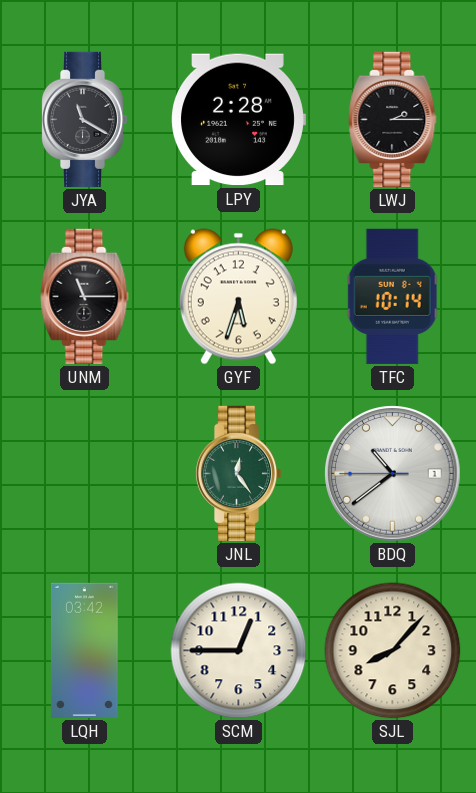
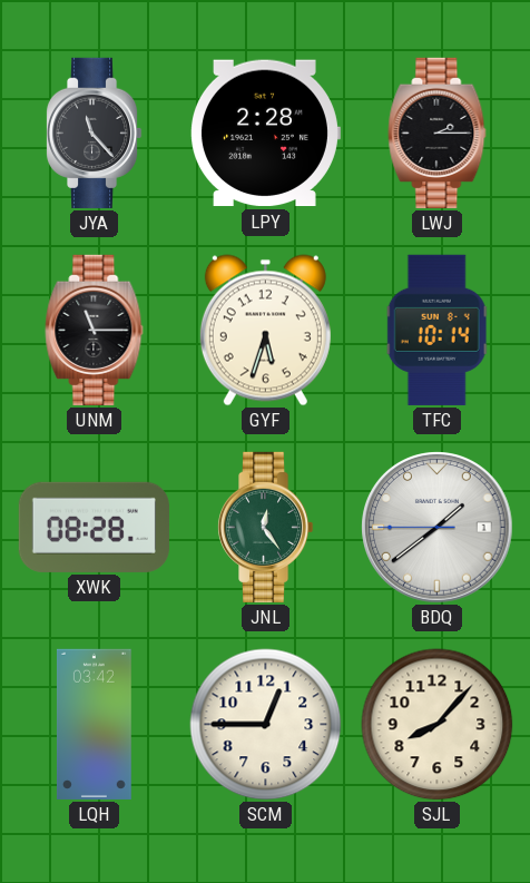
JYA: 11:20 -> 11:23
XWK: none -> 08:28
BDQ: 10:38 -> 1:38
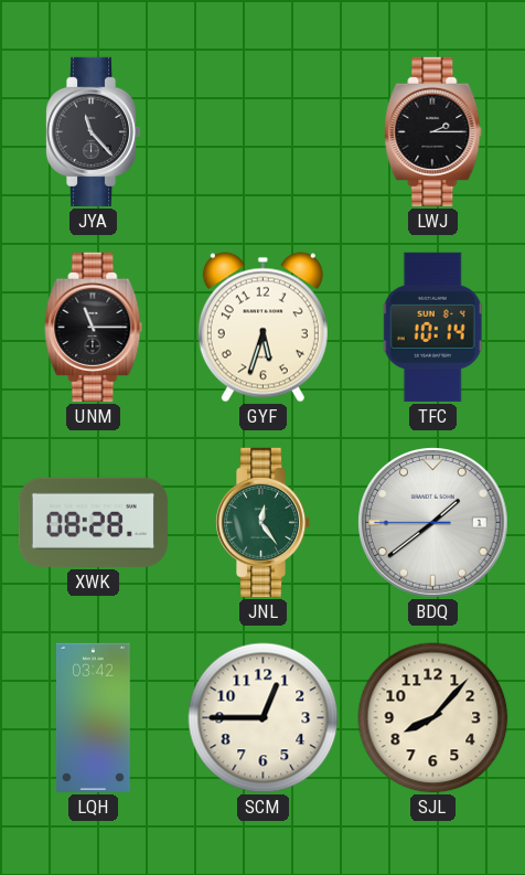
LPY: 2:28 -> none
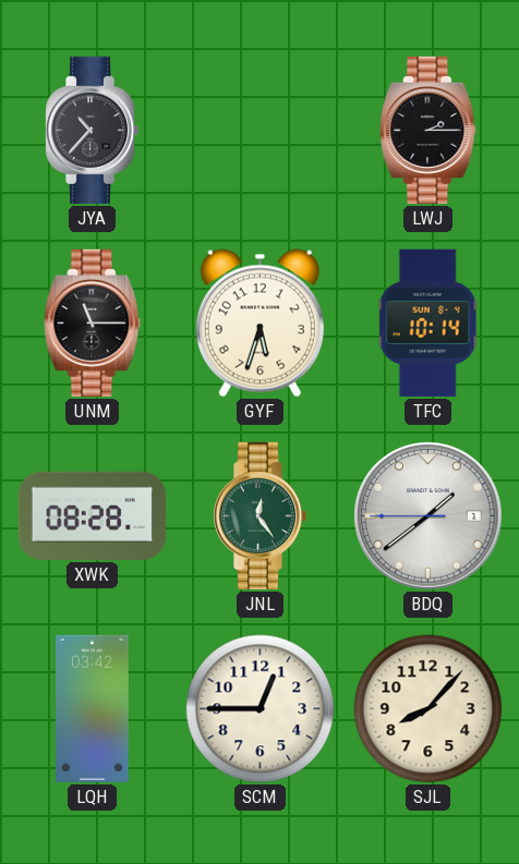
JYA: 11:23 -> 10:37
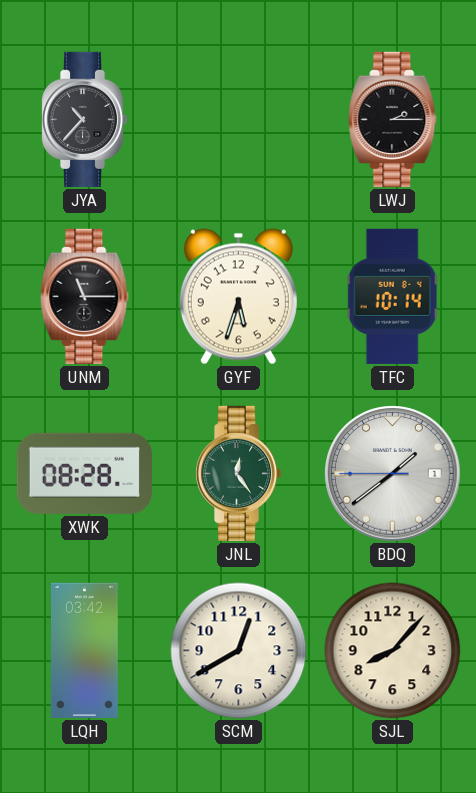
SCM: 12:45 -> 12:40
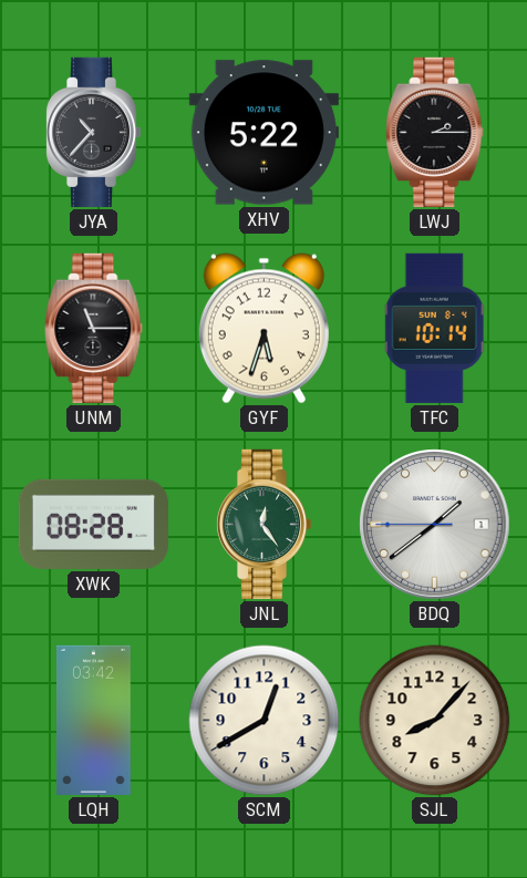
XHV: none -> 5:22
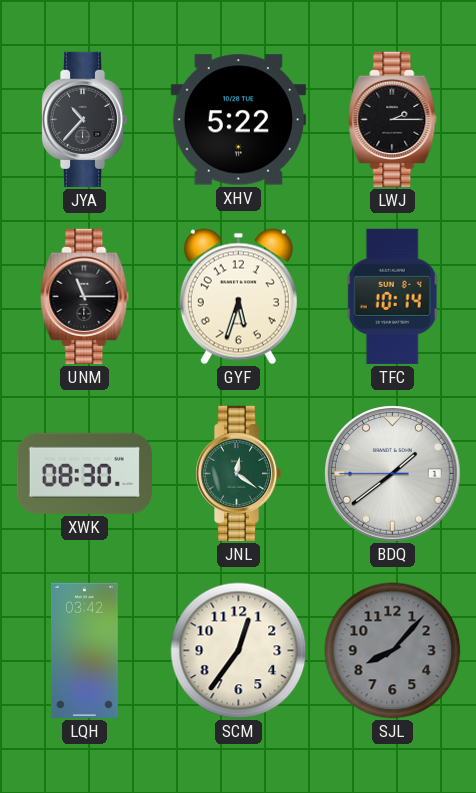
XWK: 08:28 -> 08:30
JNL: 12:24 -> 12:21
SCM: 12:40 -> 12:36
SJL dial: cream -> grey
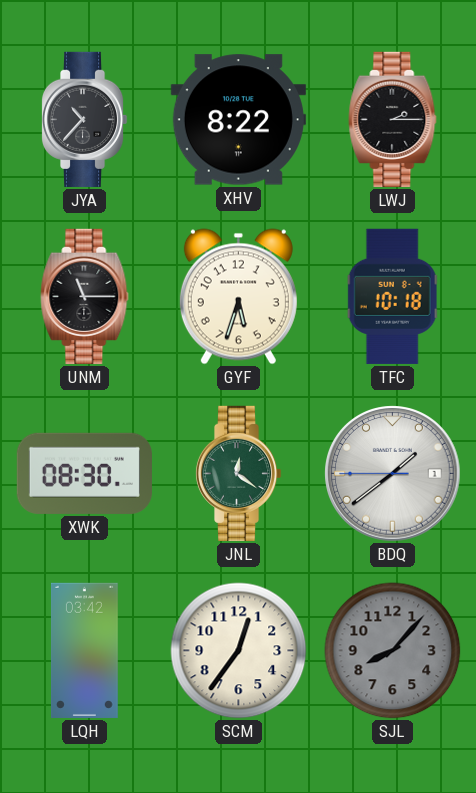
XHV: 5:22 -> 8:22
TFC: 10:14 -> 10:18
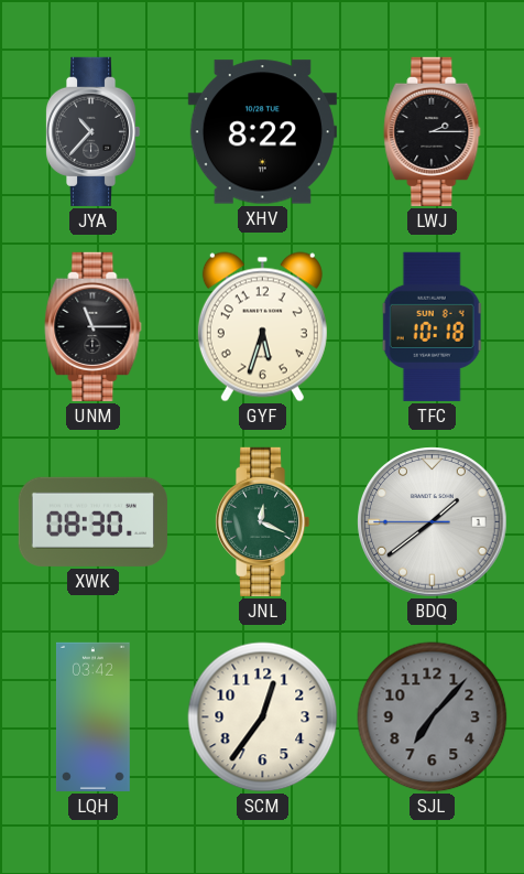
JNL: 12:21 -> 12:19
SJL: 8:07 -> 7:07
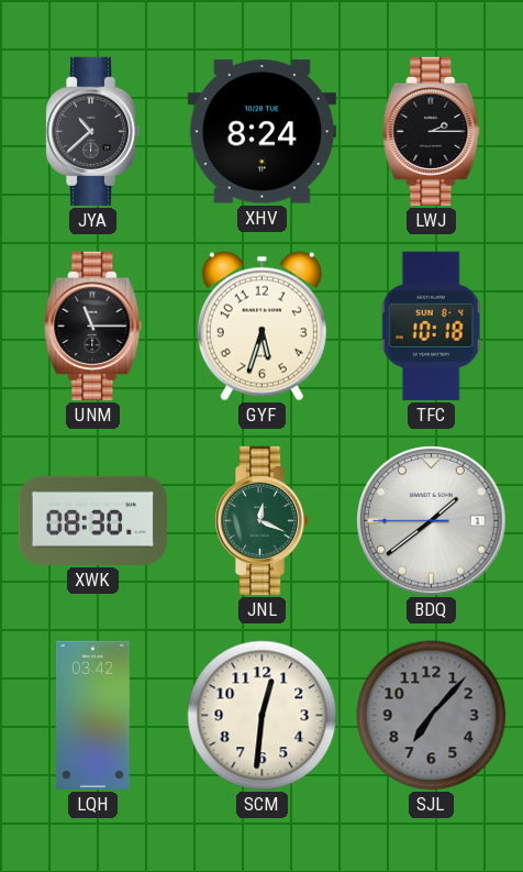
JYA: 10:37 -> 10:38
XHV: 8:22 -> 8:24
SCM: 12:36 -> 12:31
